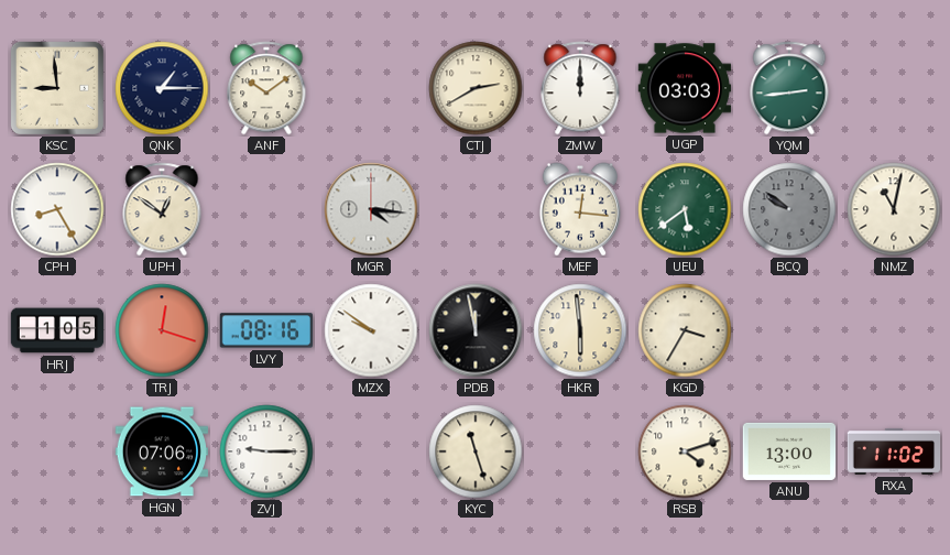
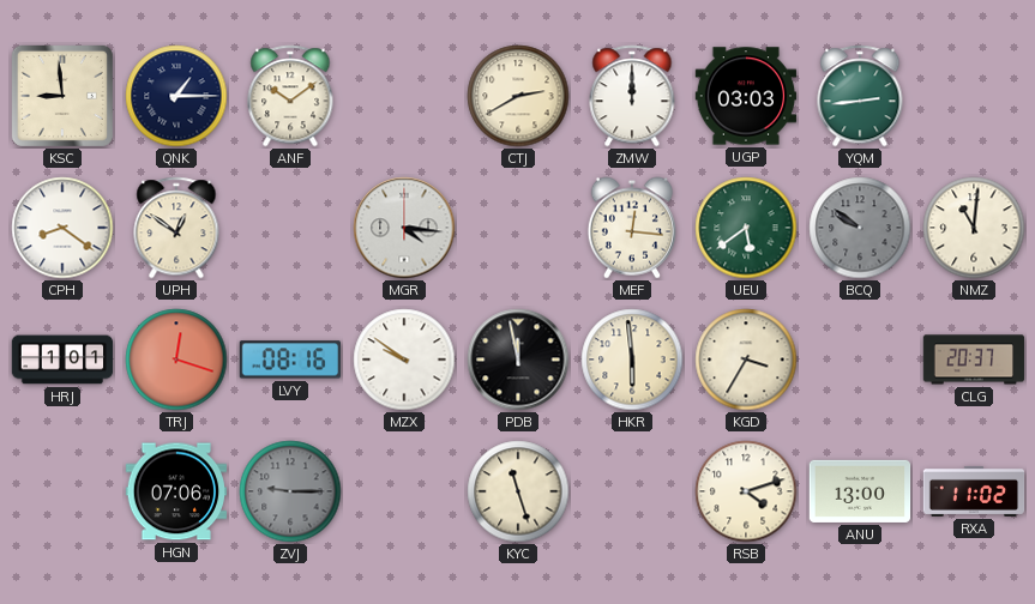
CPH: 8:25 -> 8:21
NMZ: 11:02 -> 11:01
HRJ: 1:05 -> 1:01
CLG: none -> 20:37
ZVJ dial: white -> grey
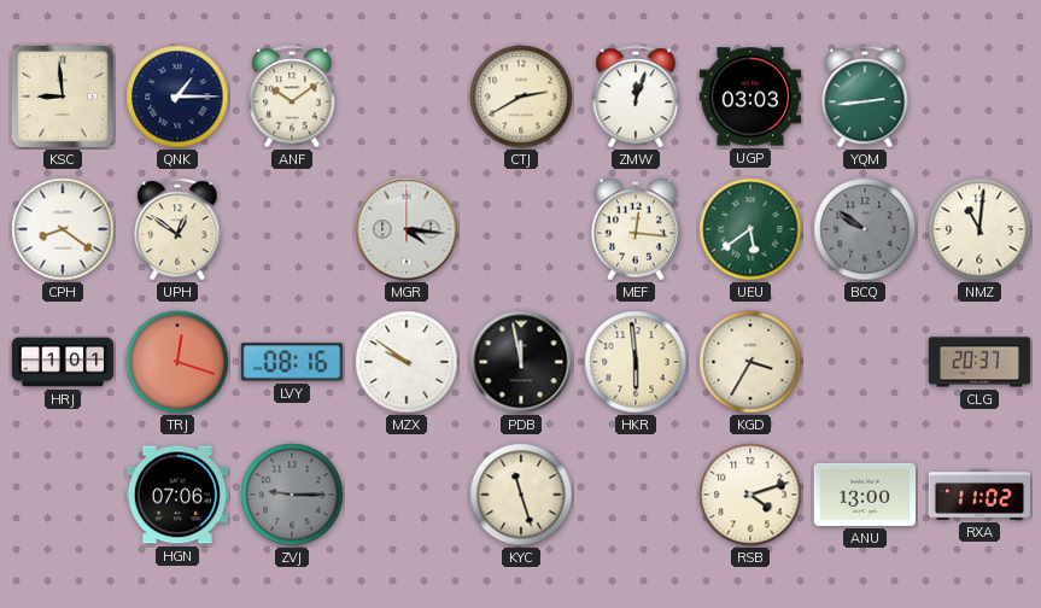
ZMW: 12:00 -> 12:03
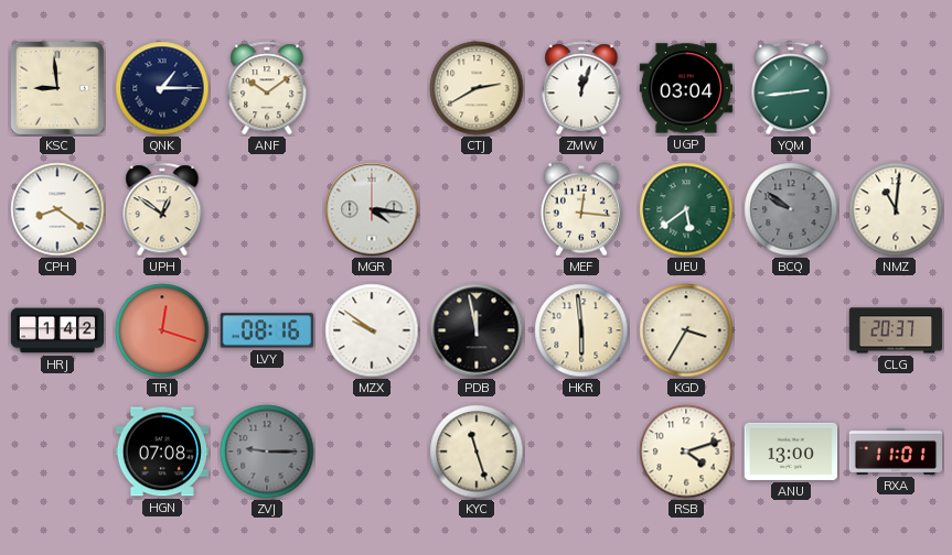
UGP: 03:03 -> 03:04
HRJ: 1:01 -> 1:42
HGN: 07:06 -> 07:08
RXA: 11:02 -> 11:01
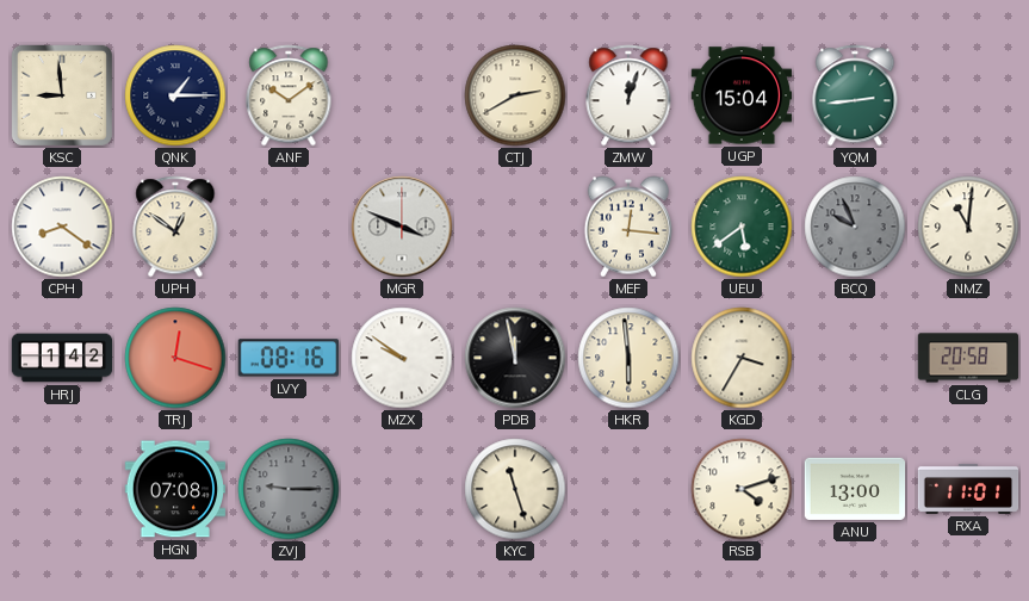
UGP: 03:04 -> 15:04
MGR: 4:16 -> 3:49
BCQ: 9:51 -> 9:56
CLG: 20:37 -> 20:58
